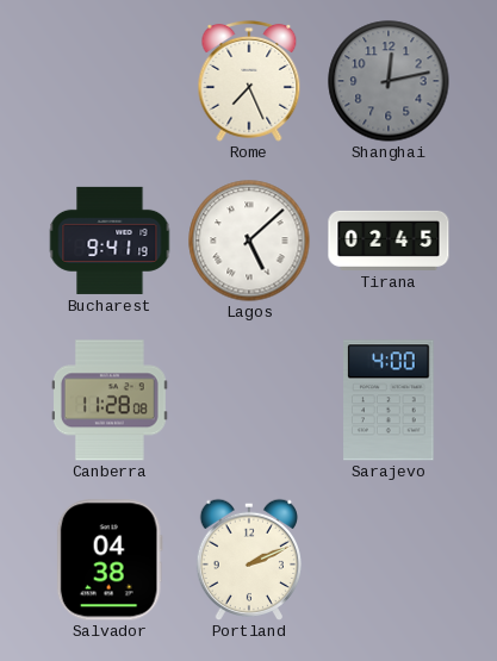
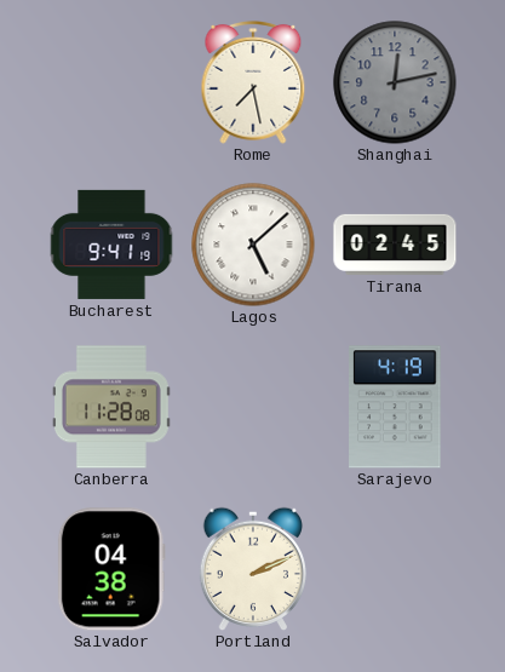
Rome: 7:26 -> 7:28
Sarajevo: 4:00 -> 4:19
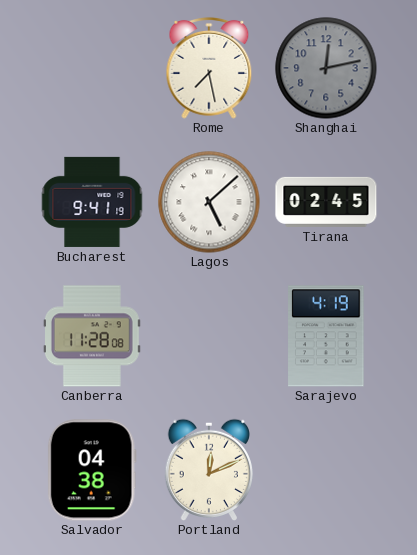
Portland: 2:11 -> 12:11
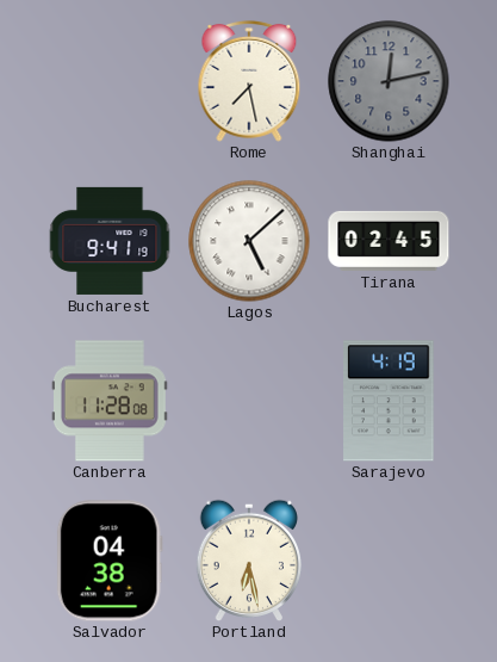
Portland: 12:11 -> 6:28
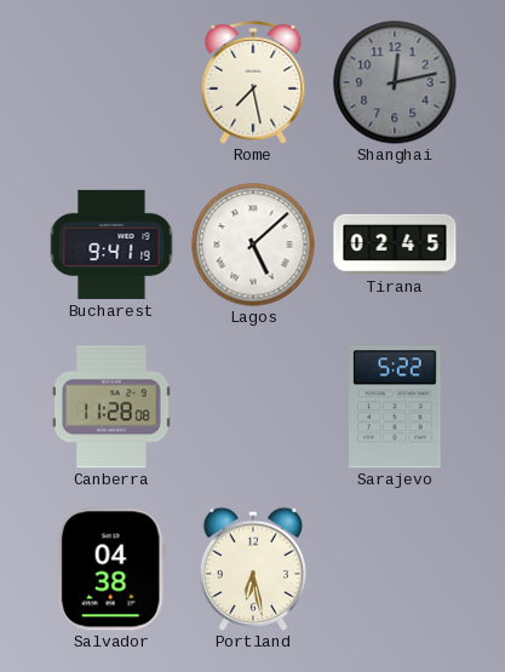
Sarajevo: 4:19 -> 5:22
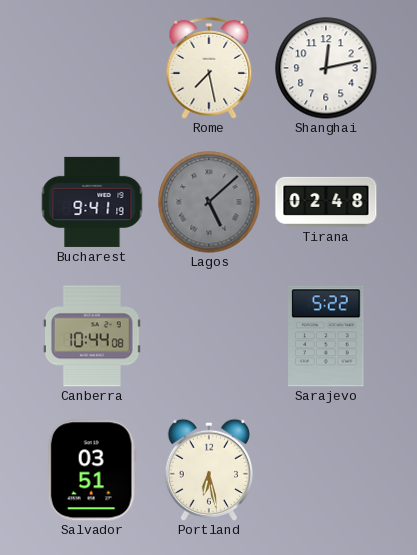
Shanghai dial: grey -> white
Lagos dial: white -> grey
Tirana: 02:45 -> 02:48
Canberra: 11:28 -> 10:44
Salvador: 04:38 -> 03:51
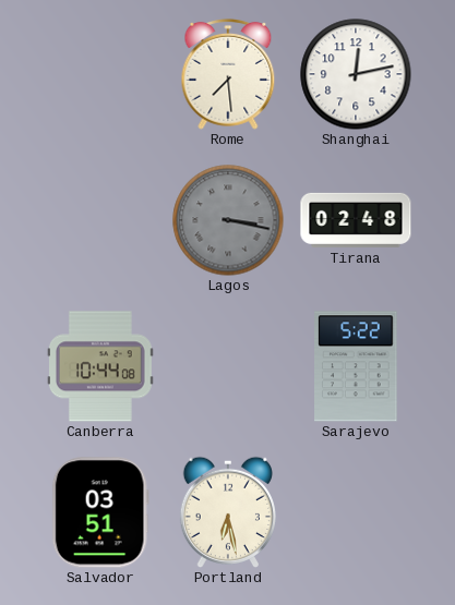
Rome: 7:28 -> 7:29
Bucharest: 9:41 -> none
Lagos: 5:08 -> 3:17
